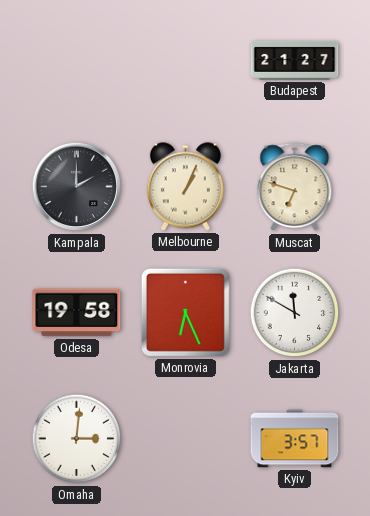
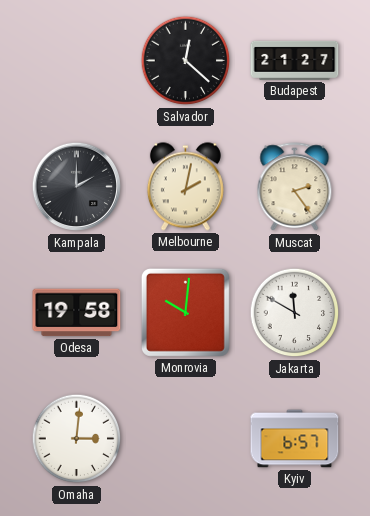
Salvador: none -> 12:22
Melbourne: 1:04 -> 2:02
Muscat: 6:48 -> 2:24
Monrovia: 6:26 -> 10:01
Kyiv: 3:57 -> 6:57
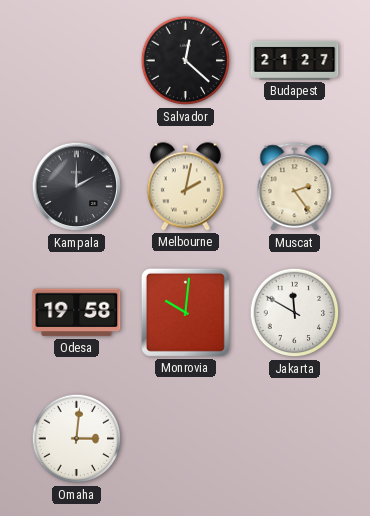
Kyiv: 6:57 -> none
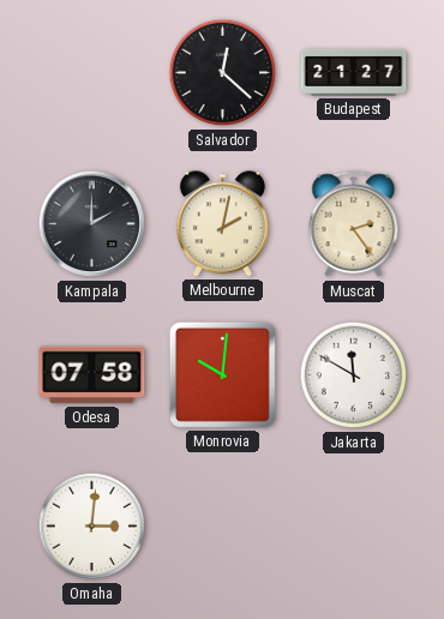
Odesa: 19:58 -> 07:58
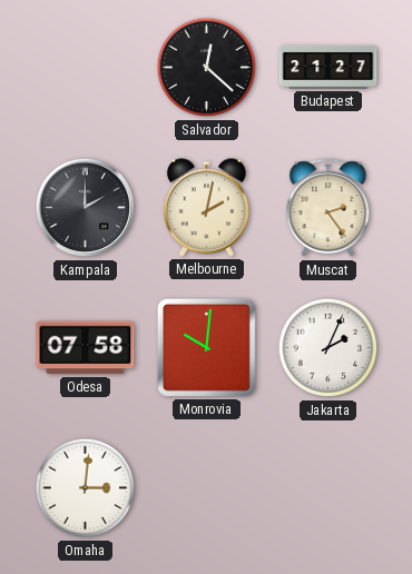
Jakarta: 11:50 -> 2:04
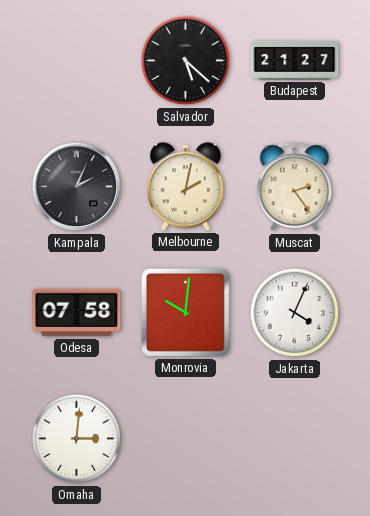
Salvador: 12:22 -> 5:22
Kampala: 2:00 -> 2:04
Jakarta: 2:04 -> 4:04
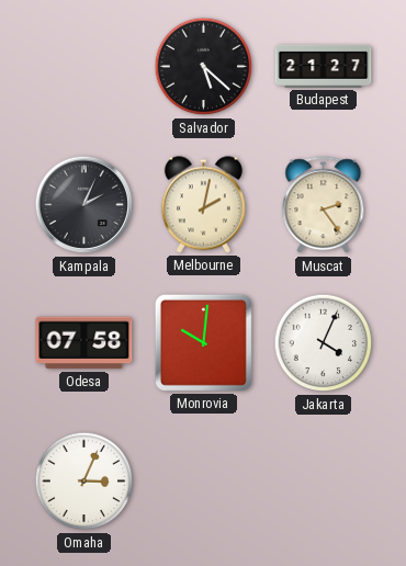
Omaha: 3:01 -> 3:04
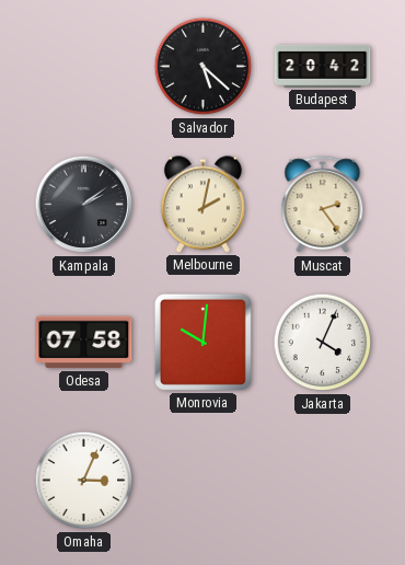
Budapest: 21:27 -> 20:42
Kampala: 2:04 -> 2:09
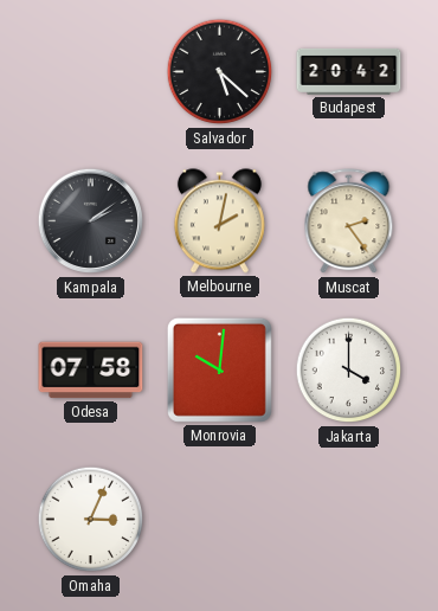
Jakarta: 4:04 -> 4:00
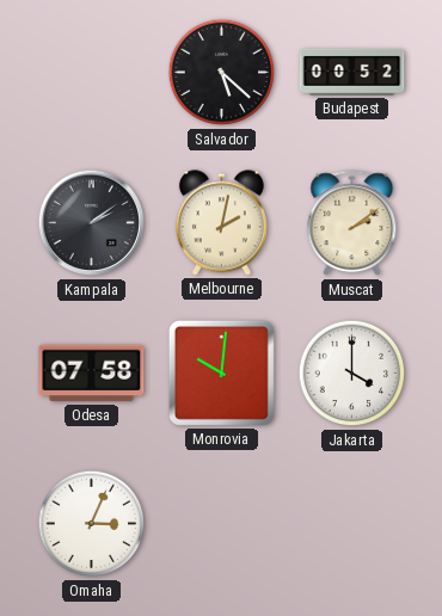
Budapest: 20:42 -> 00:52
Muscat: 2:24 -> 2:09
